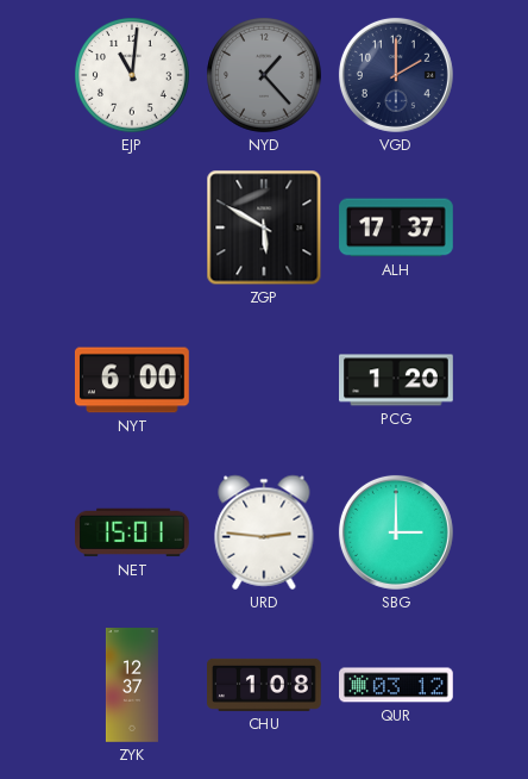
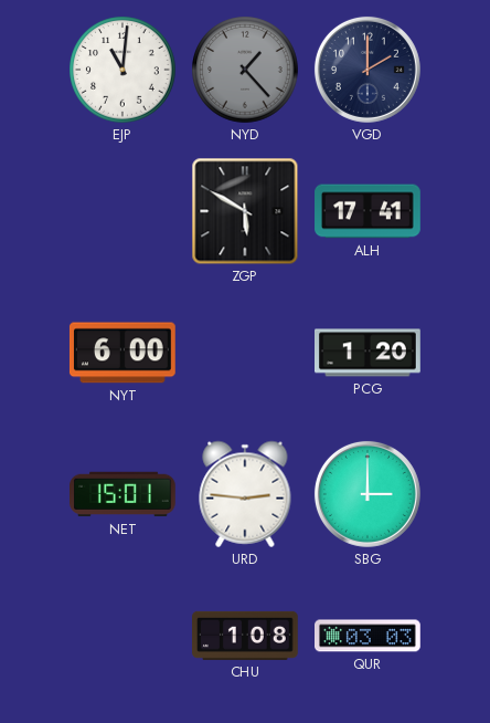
ALH: 17:37 -> 17:41
ZYK: 12:37 -> none
QUR: 03:12 -> 03:03
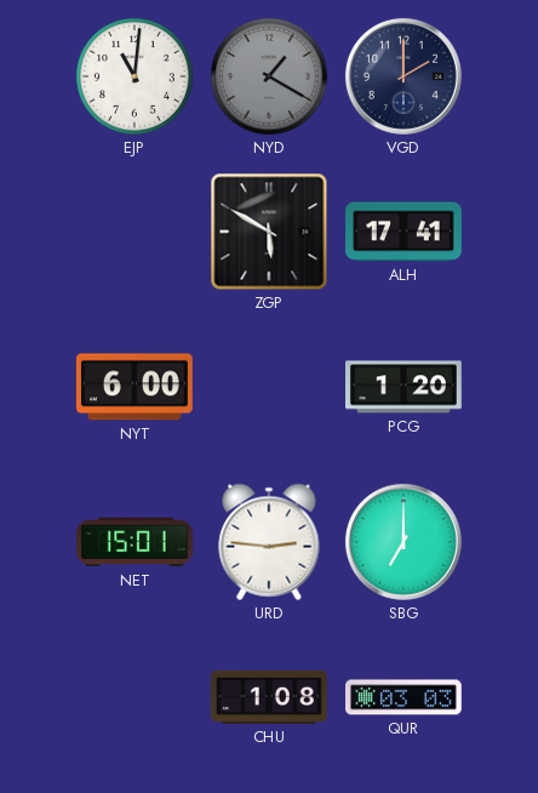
NYD: 1:23 -> 1:20
SBG: 3:00 -> 7:00
